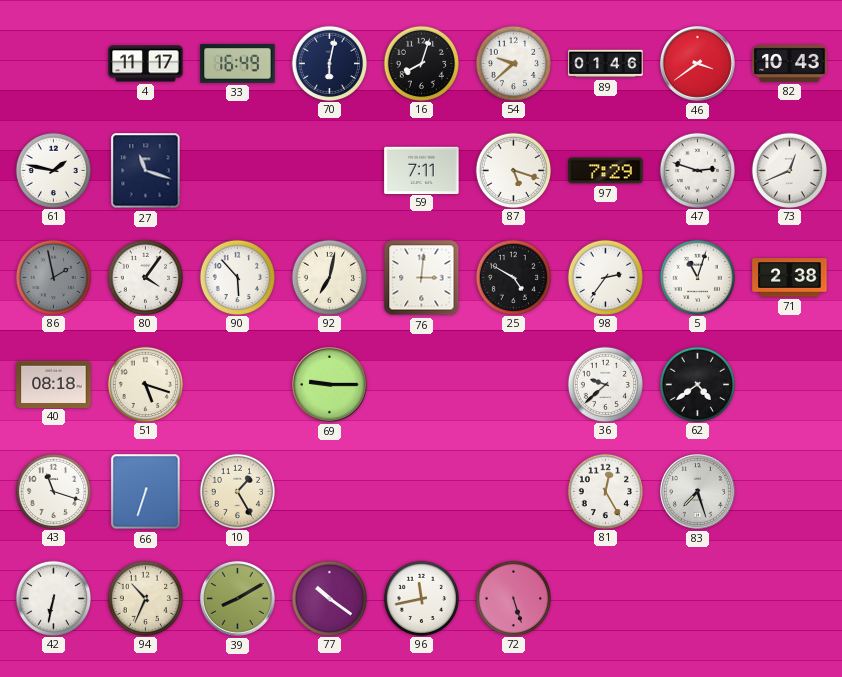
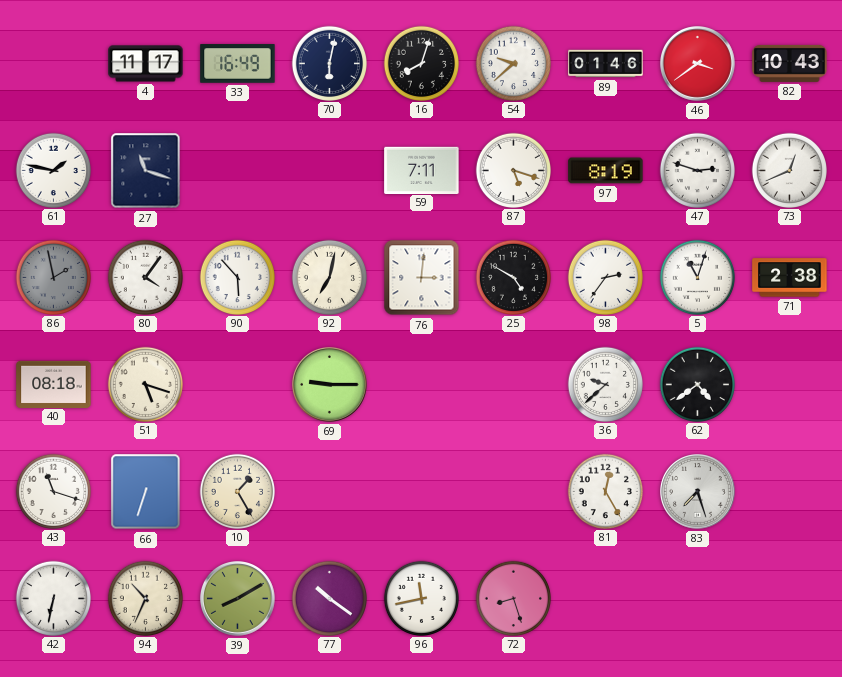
97: 7:29 -> 8:19
72: 5:27 -> 8:27
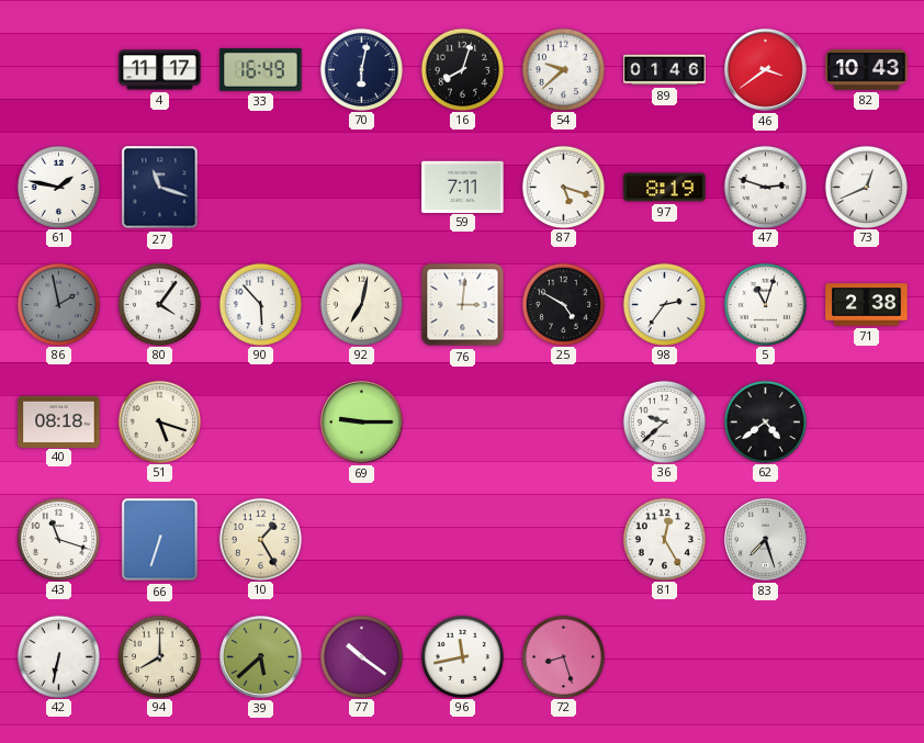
94: 10:34 -> 8:00
39: 8:10 -> 5:38
